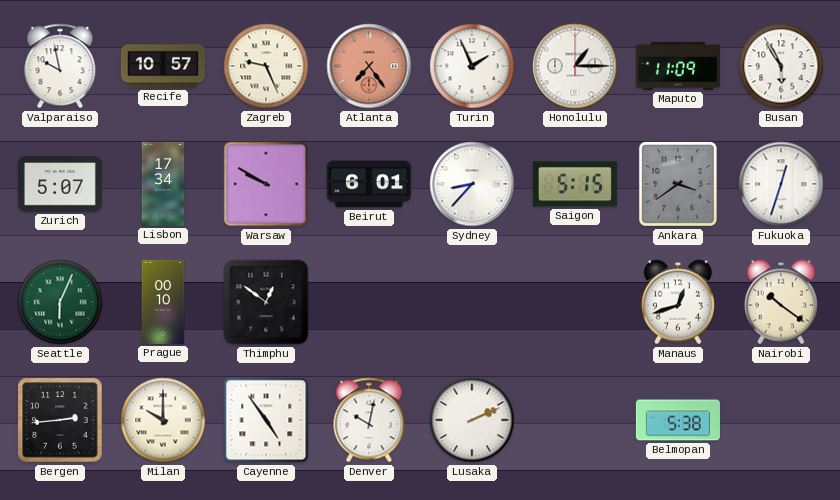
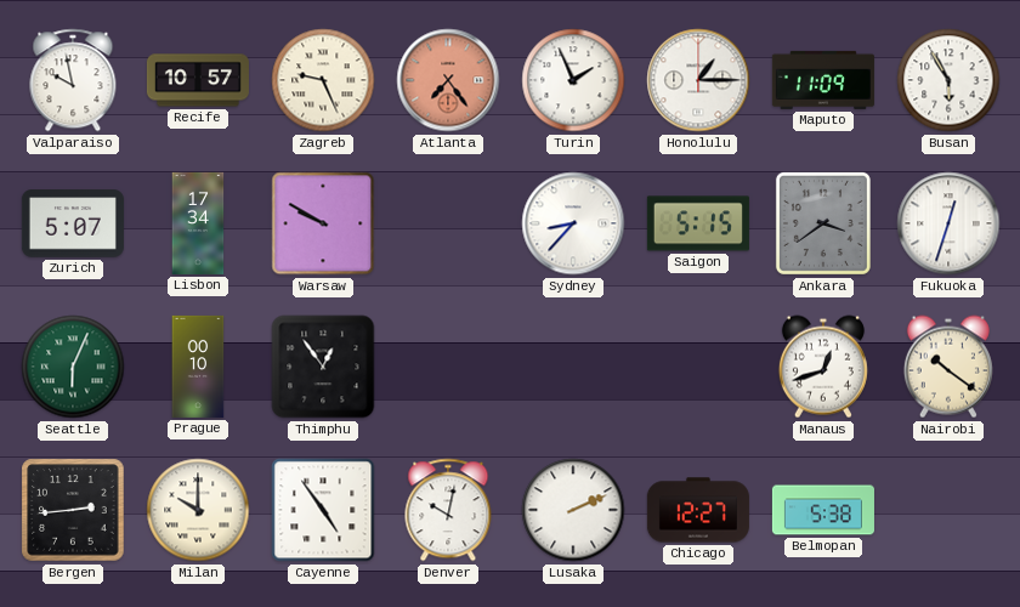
Beirut: 6:01 -> none
Thimphu: 12:51 -> 12:54
Chicago: none -> 12:27
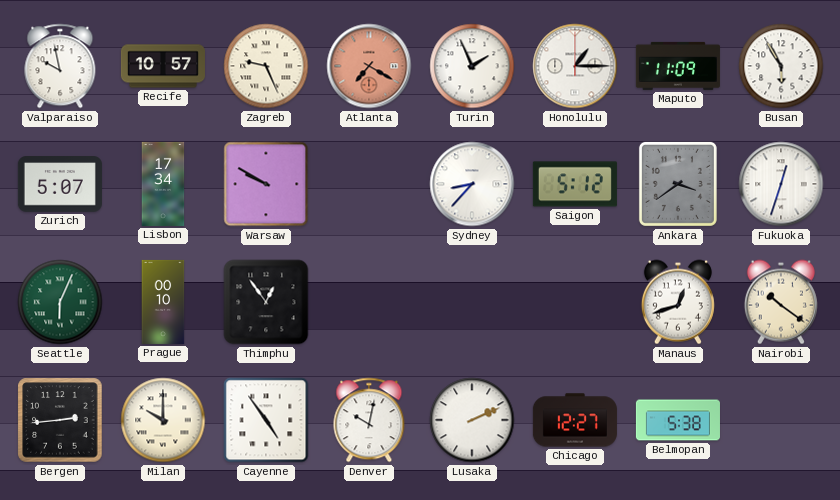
Atlanta: 7:24 -> 7:20
Saigon: 5:15 -> 5:12
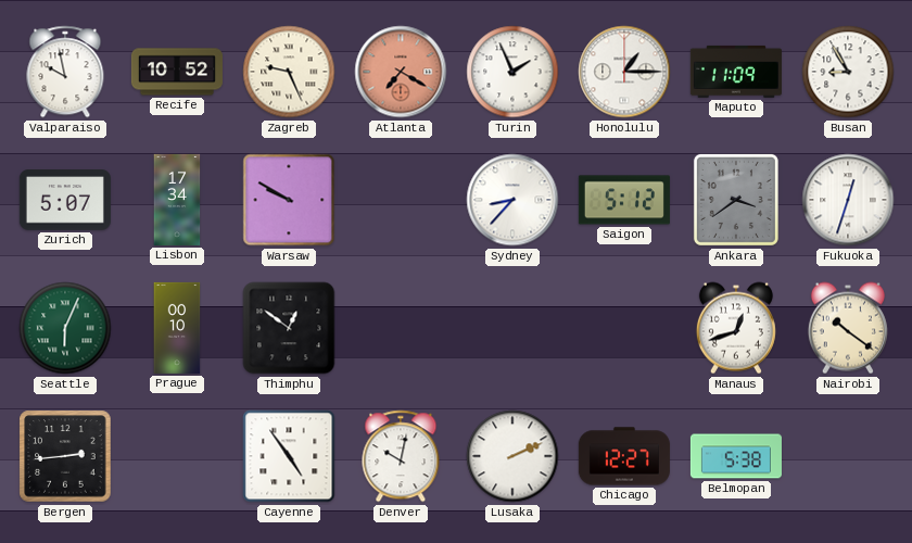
Recife: 10:57 -> 10:52
Busan: 5:55 -> 8:55
Thimphu: 12:54 -> 12:51
Milan: 10:00 -> none
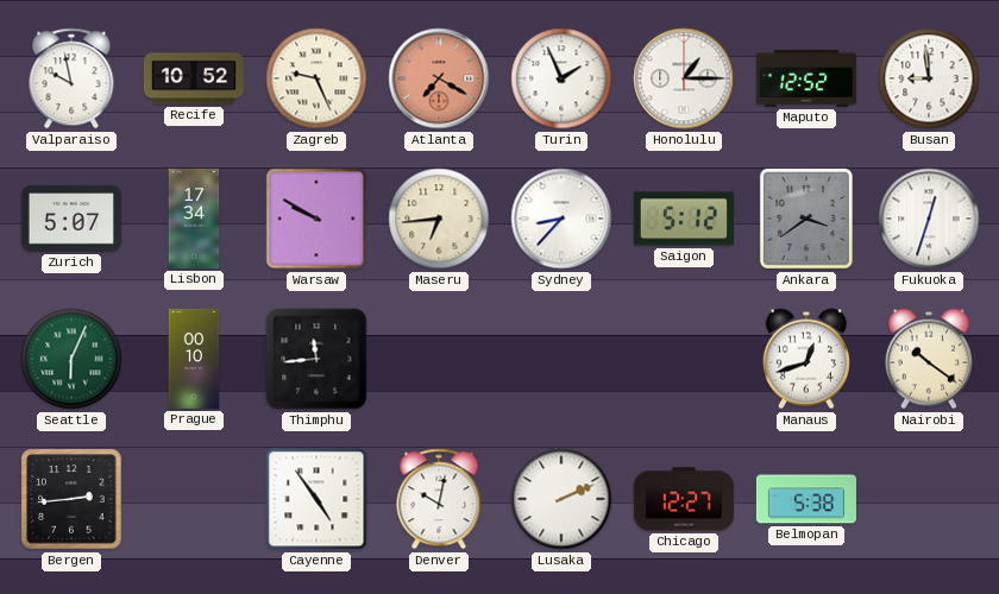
Maputo: 11:09 -> 12:52
Busan: 8:55 -> 8:59
Maseru: none -> 6:44
Thimphu: 12:51 -> 11:44
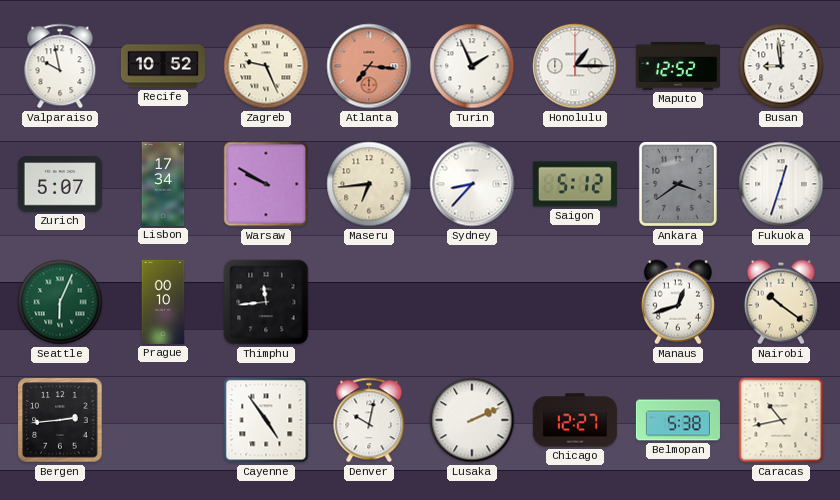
Atlanta: 7:20 -> 7:16
Caracas: none -> 10:43
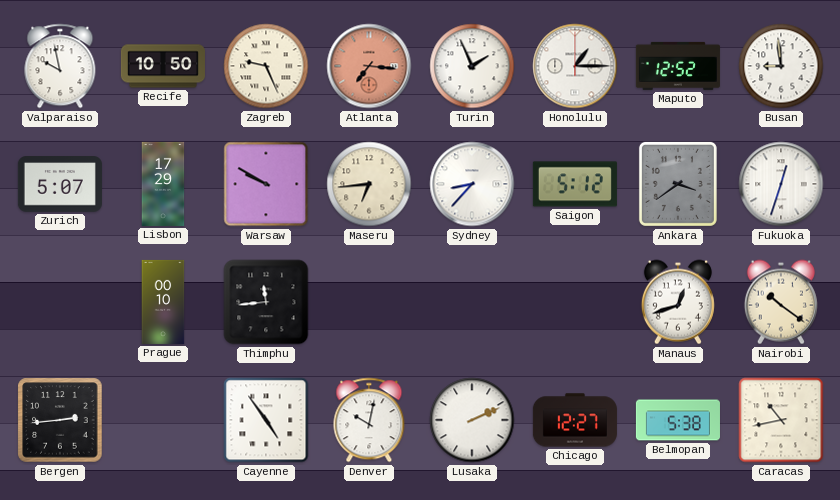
Recife: 10:52 -> 10:50
Lisbon: 17:34 -> 17:29
Seattle: 6:04 -> none
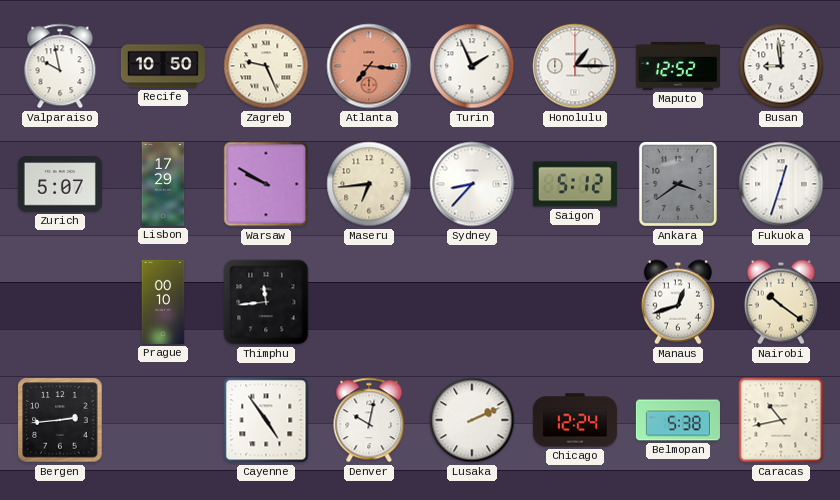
Chicago: 12:27 -> 12:24
